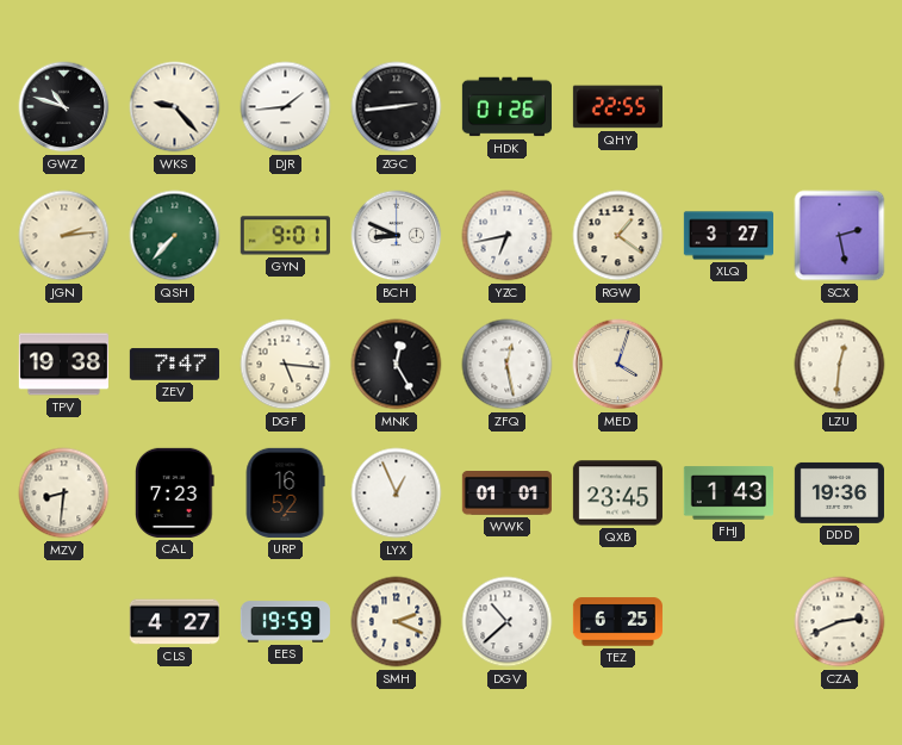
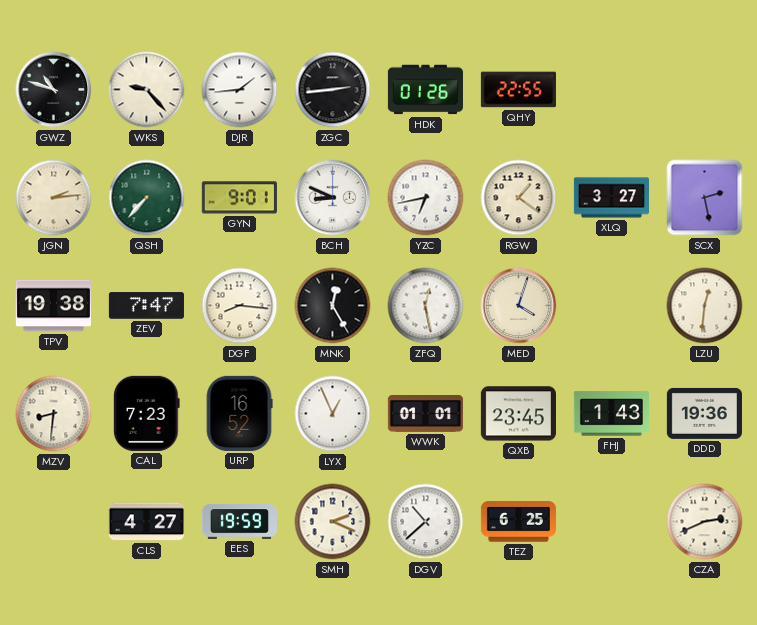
DGF: 5:16 -> 8:16
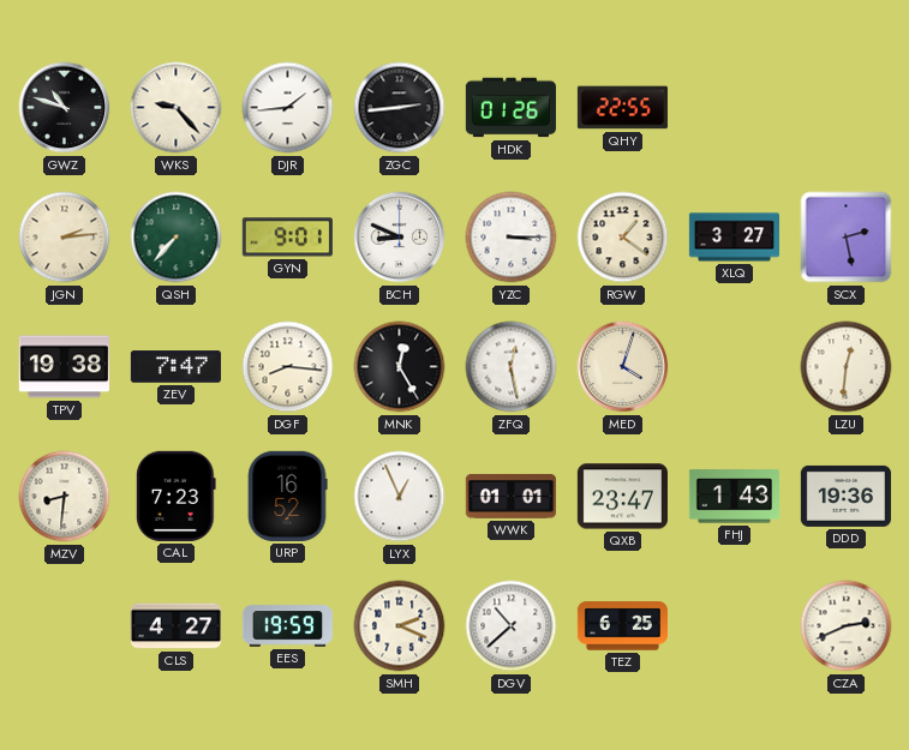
YZC: 6:43 -> 3:15
QXB: 23:45 -> 23:47
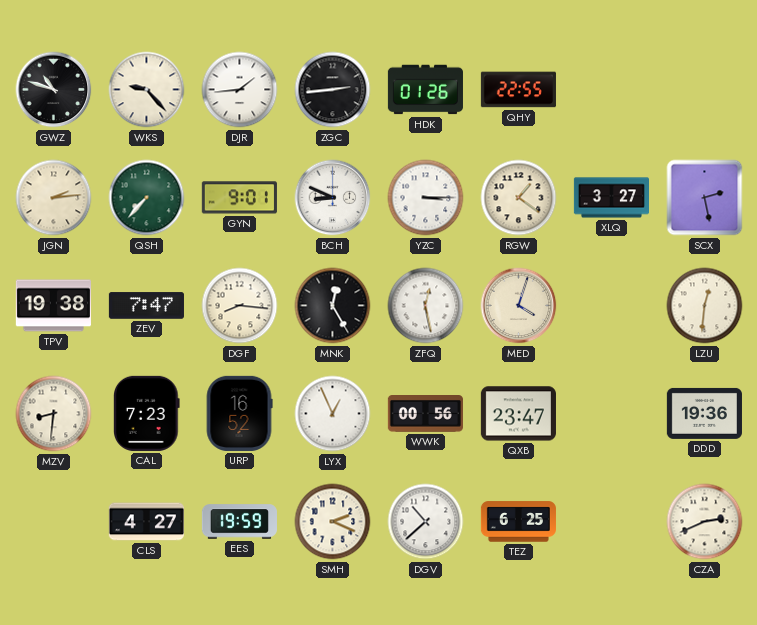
WWK: 01:01 -> 00:56
FHJ: 1:43 -> none
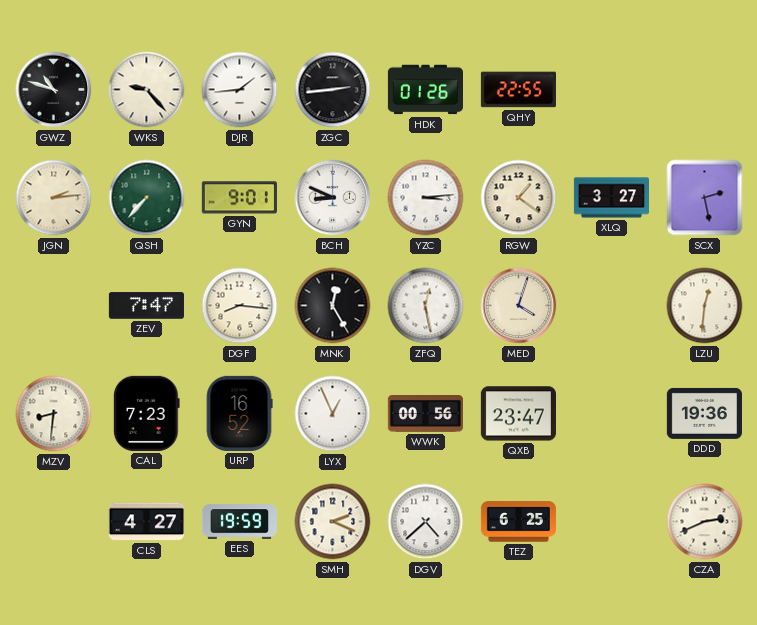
YZC: 3:15 -> 3:14
TPV: 19:38 -> none
DGV: 10:38 -> 4:38
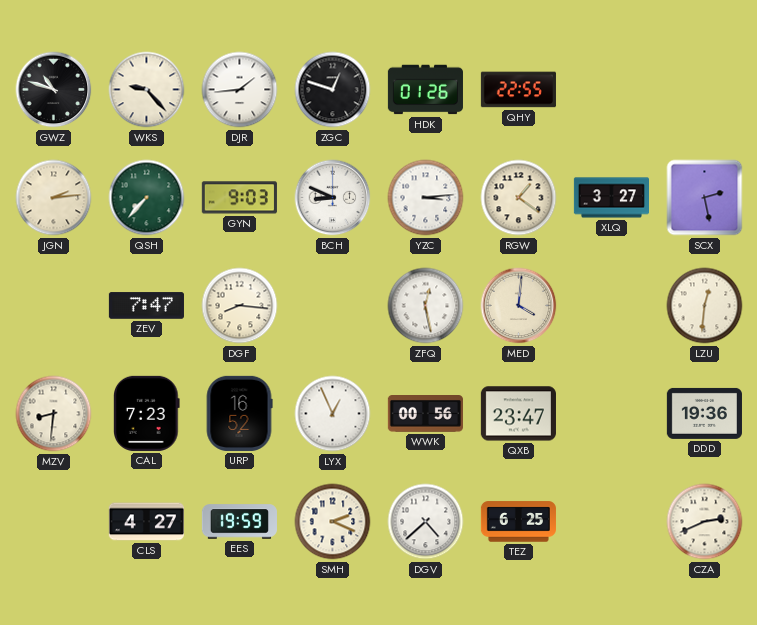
ZGC: 2:44 -> 12:48
GYN: 9:01 -> 9:03
MNK: 12:25 -> none
MED: 4:03 -> 4:01
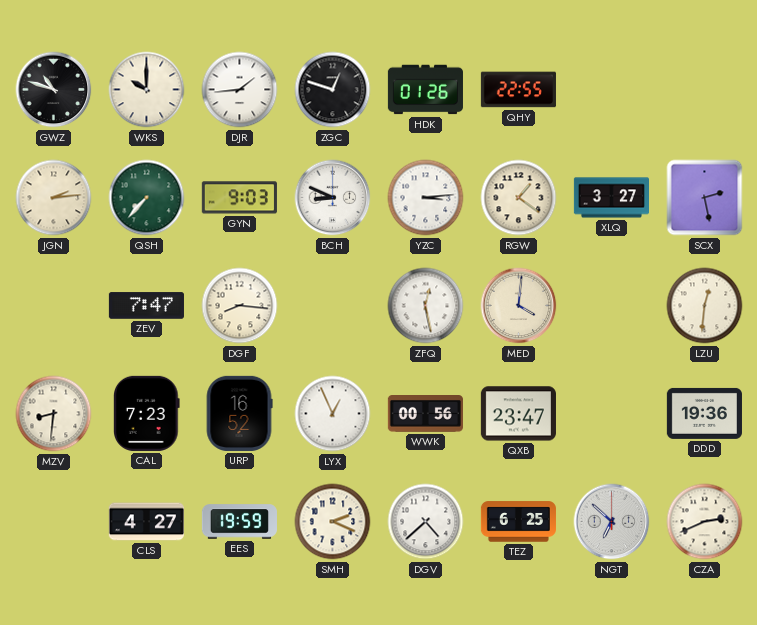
WKS: 9:23 -> 10:00
NGT: none -> 6:52
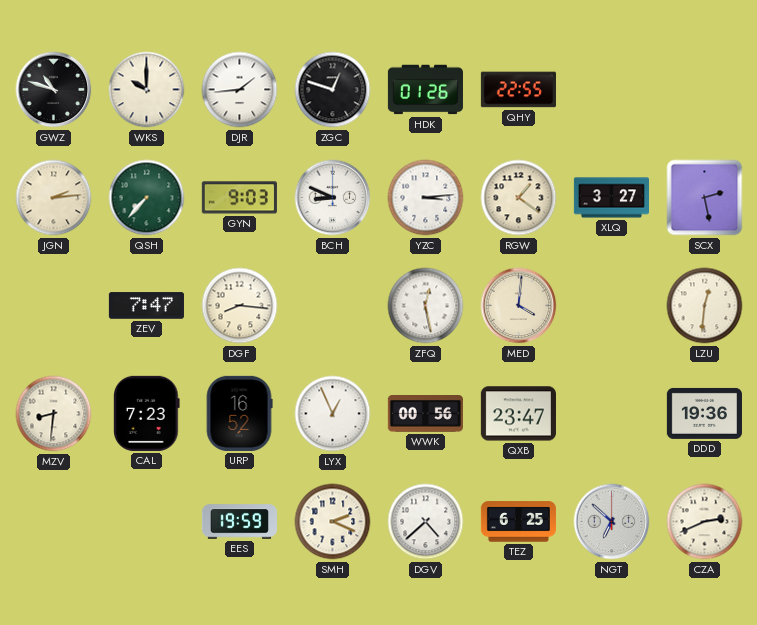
CLS: 4:27 -> none
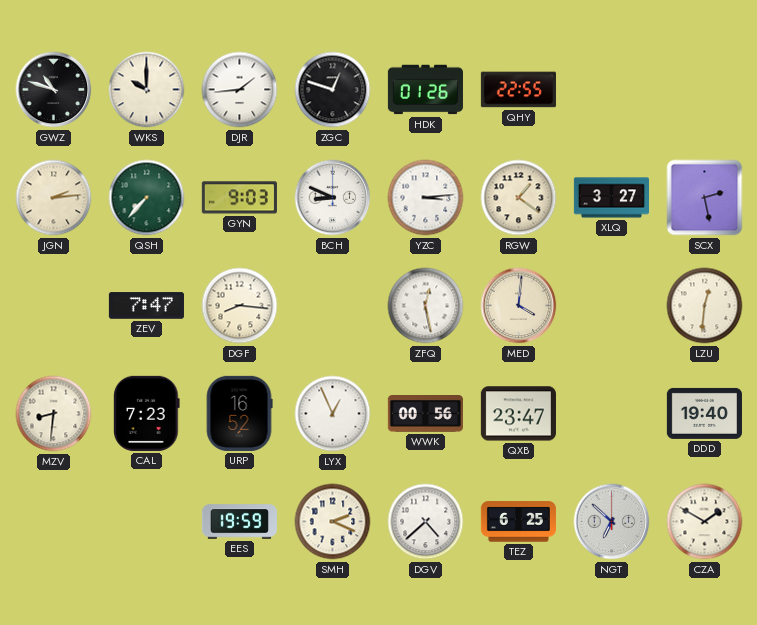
DDD: 19:36 -> 19:40
CZA: 2:41 -> 1:50
